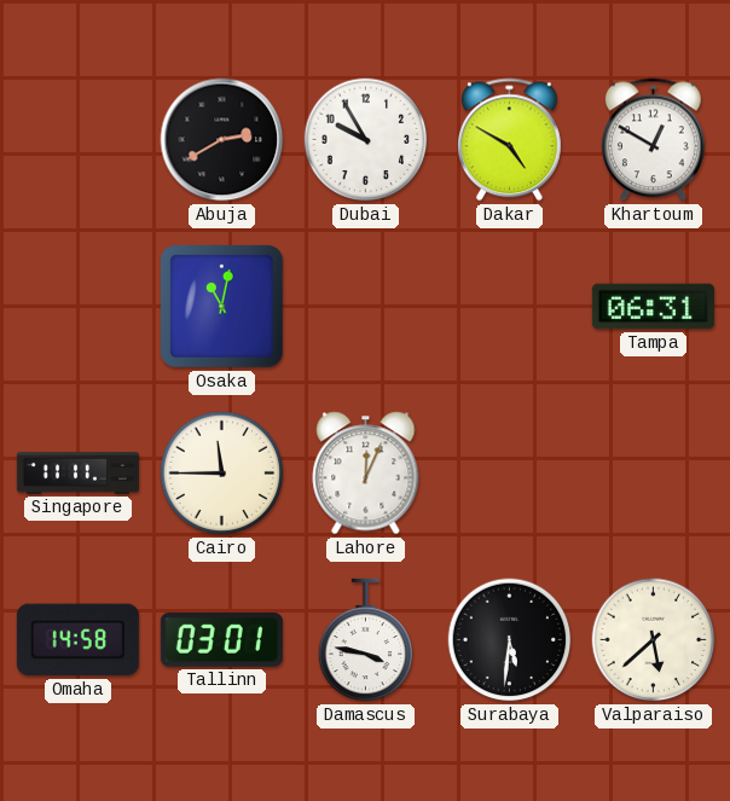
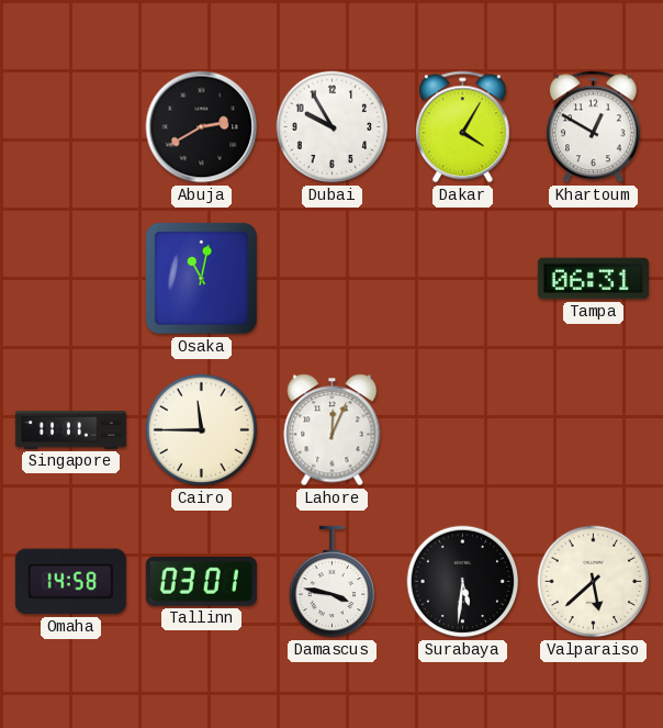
Dakar: 4:50 -> 4:05
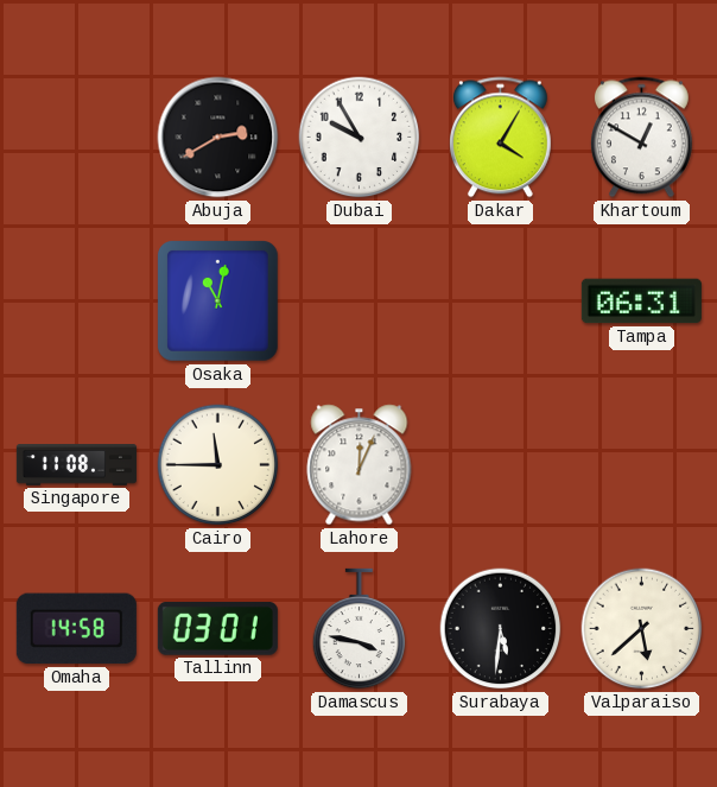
Singapore: 11:11 -> 11:08
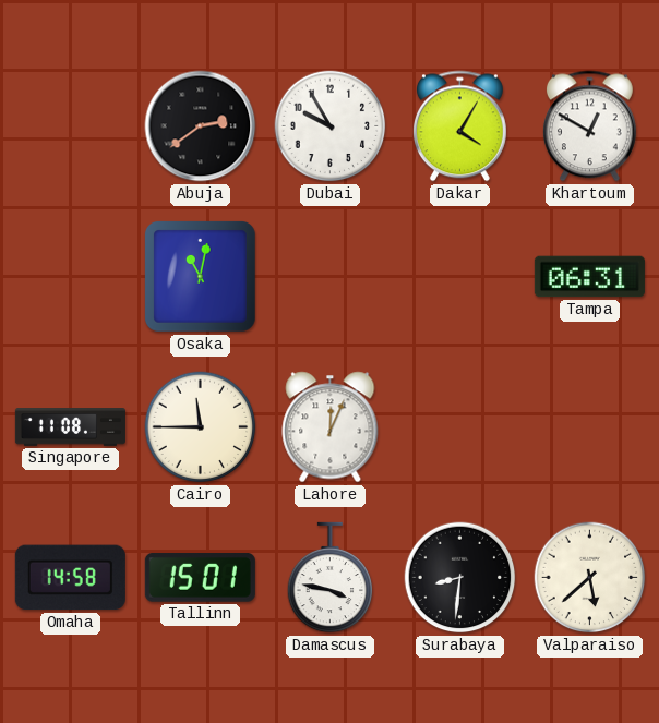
Abuja: 2:40 -> 2:39
Tallinn: 03:01 -> 15:01
Surabaya: 5:31 -> 8:31
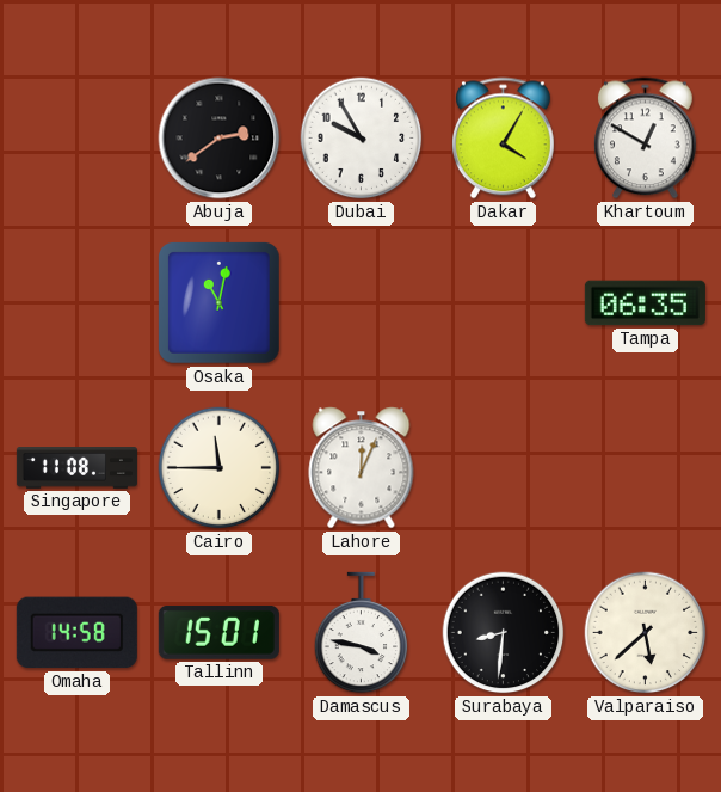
Tampa: 06:31 -> 06:35
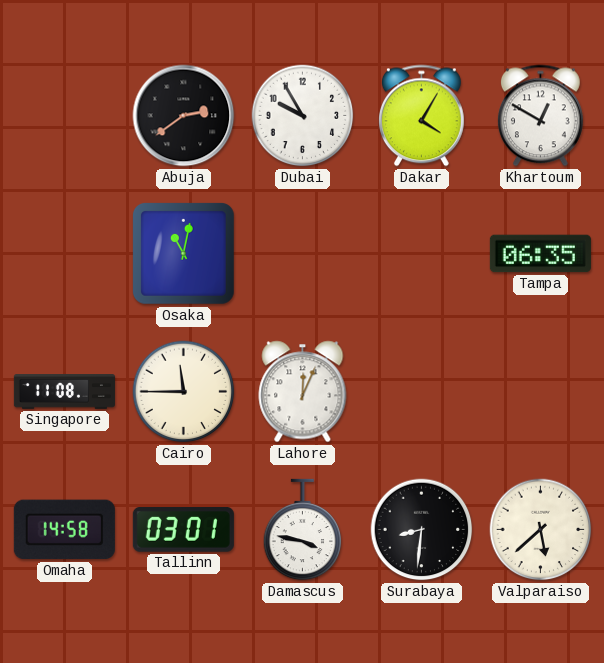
Tallinn: 15:01 -> 03:01
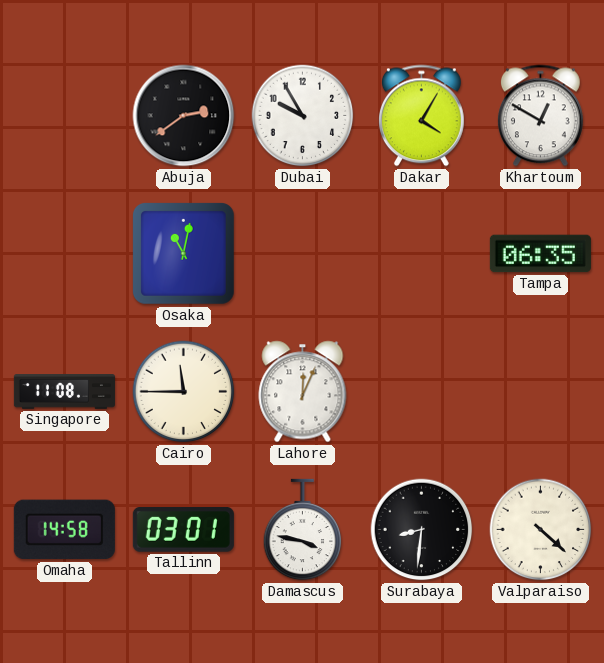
Valparaiso: 5:38 -> 4:22
